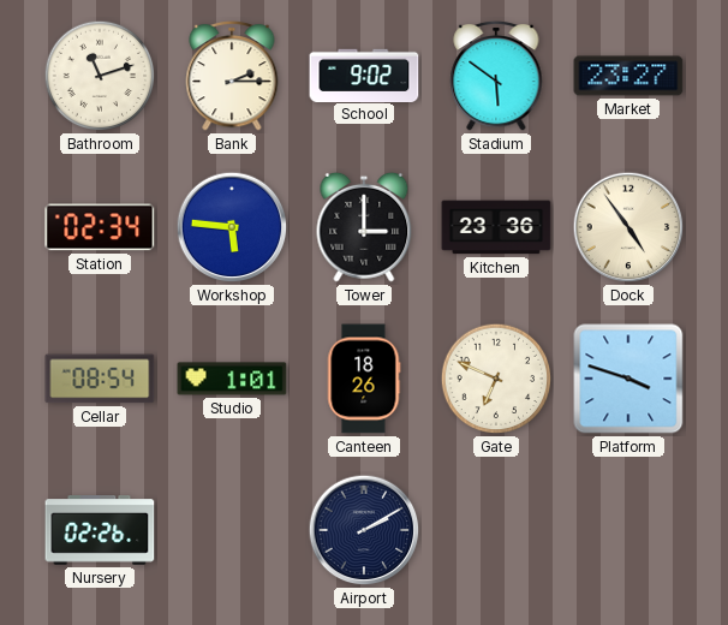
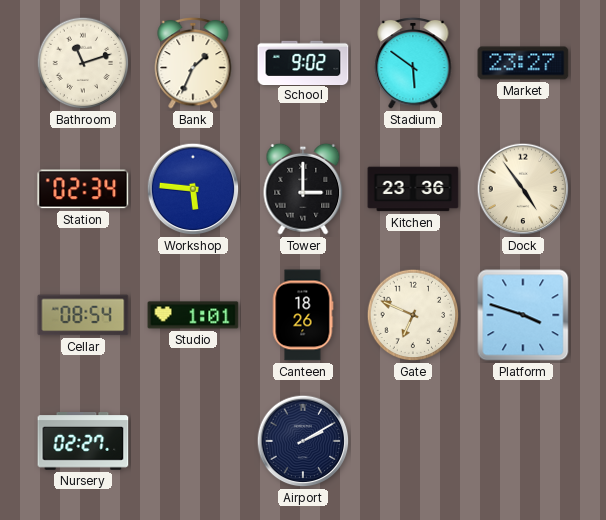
Bank: 2:15 -> 1:34
Nursery: 02:26 -> 02:27
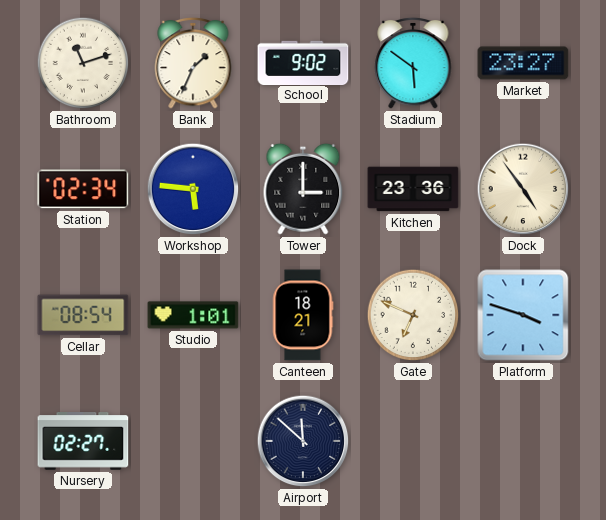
Canteen: 18:26 -> 18:21
Airport: 2:10 -> 11:52
